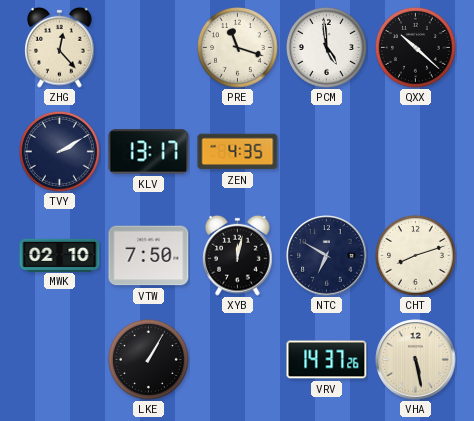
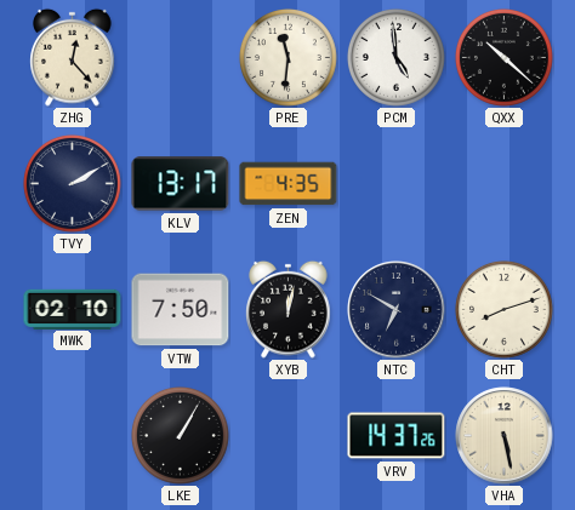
PRE: 11:18 -> 11:31
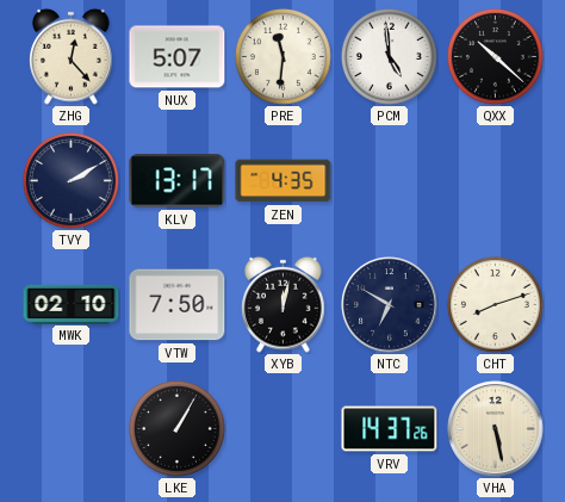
NUX: none -> 5:07
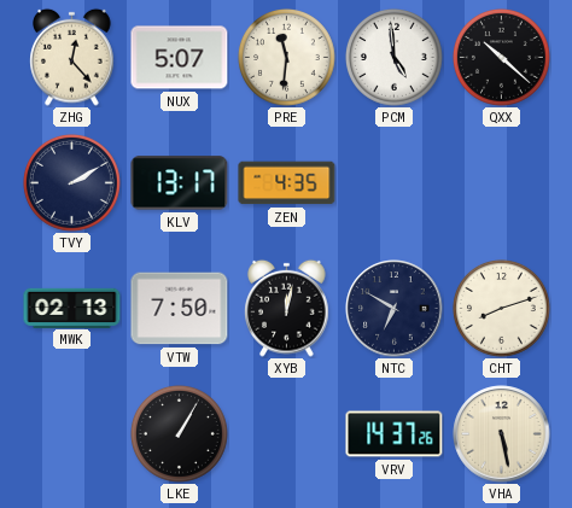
MWK: 02:10 -> 02:13
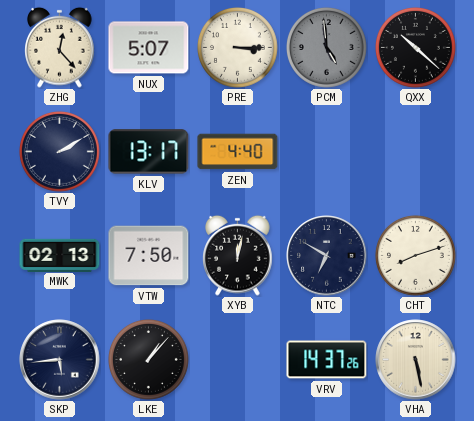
PRE: 11:31 -> 3:15
PCM dial: white -> grey
ZEN: 4:35 -> 4:40
SKP: none -> 5:44
LKE: 1:05 -> 1:07
